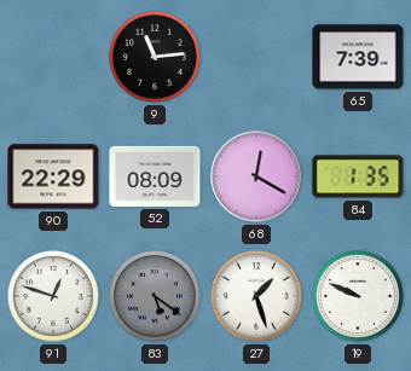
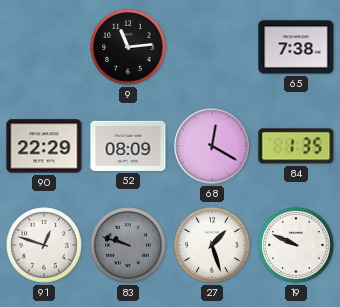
65: 7:39 -> 7:38
83: 5:21 -> 9:48
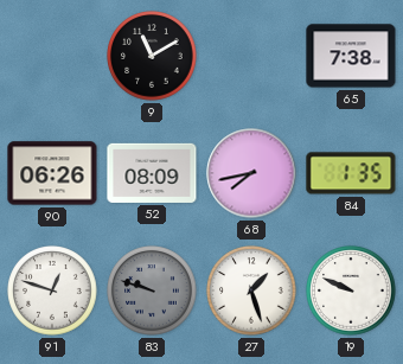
9: 11:14 -> 11:10
90: 22:29 -> 06:26
68: 12:20 -> 7:43
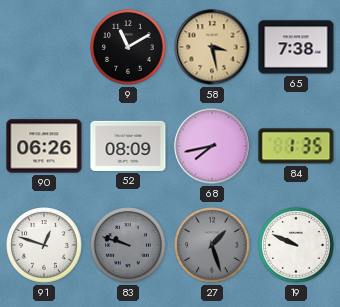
58: none -> 3:28
27 dial: white -> grey
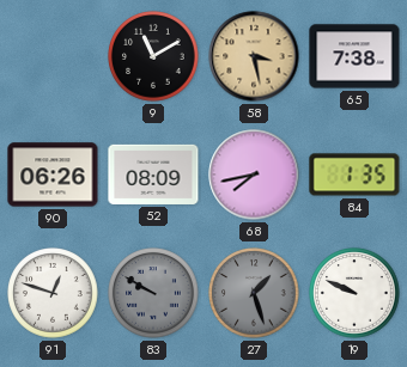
83: 9:48 -> 9:50
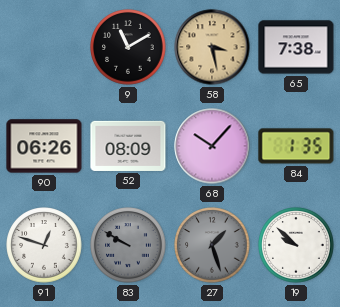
68: 7:43 -> 10:07
19: 9:49 -> 9:52
